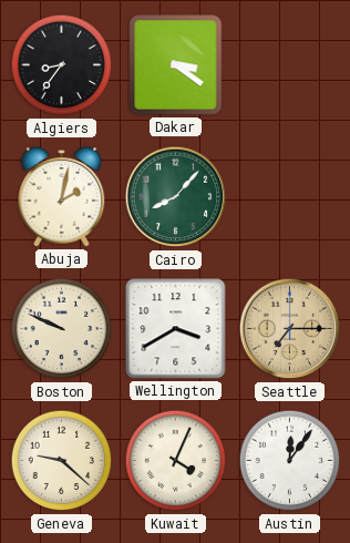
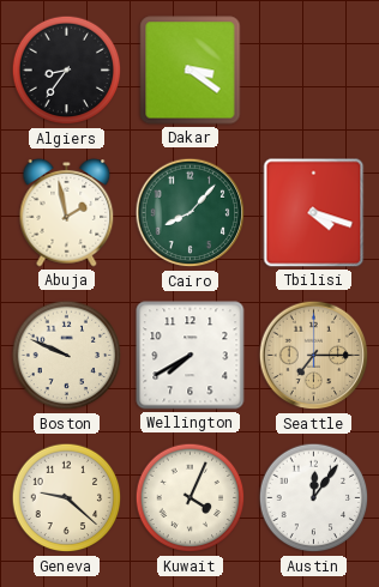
Abuja: 2:02 -> 1:58
Tbilisi: none -> 4:18
Wellington: 3:40 -> 7:40
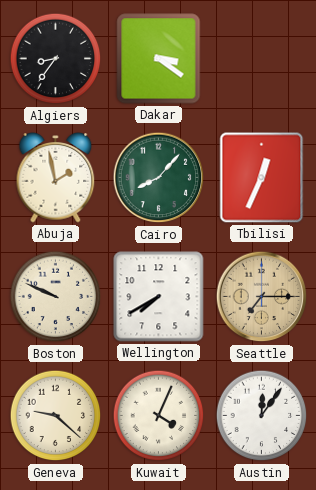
Tbilisi: 4:18 -> 12:34
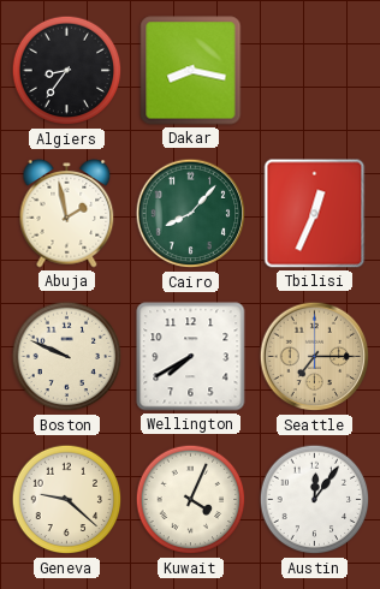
Dakar: 3:21 -> 8:17
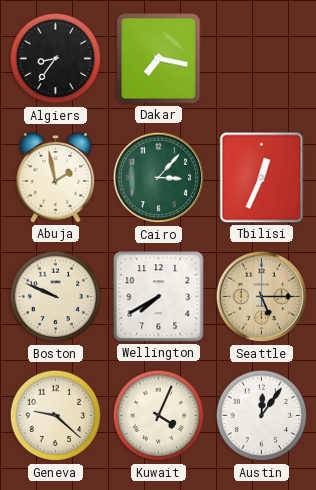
Dakar: 8:17 -> 7:17
Cairo: 8:07 -> 3:07
Seattle: 7:15 -> 5:15
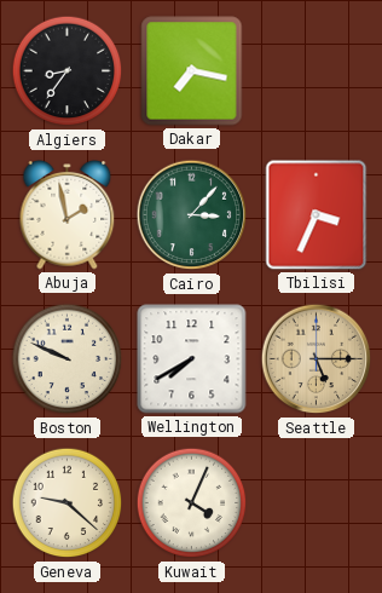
Tbilisi: 12:34 -> 3:34
Austin: 12:06 -> none
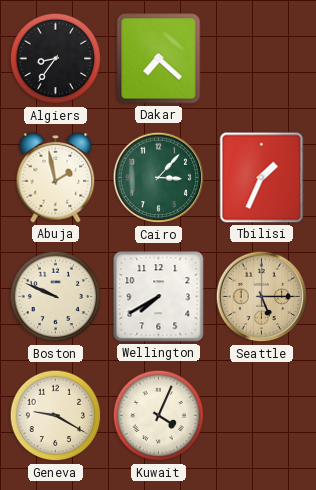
Dakar: 7:17 -> 7:22
Tbilisi: 3:34 -> 1:34
Geneva: 9:22 -> 9:20
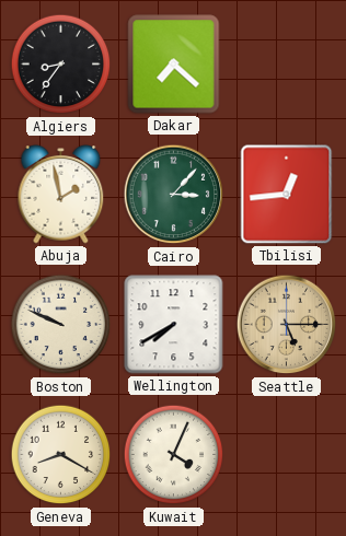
Tbilisi: 1:34 -> 12:44
Geneva: 9:20 -> 8:20
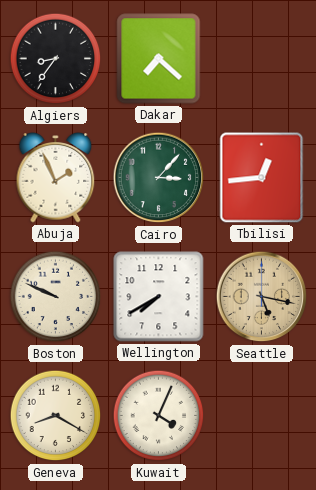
Abuja: 1:58 -> 1:56
Seattle: 5:15 -> 5:17
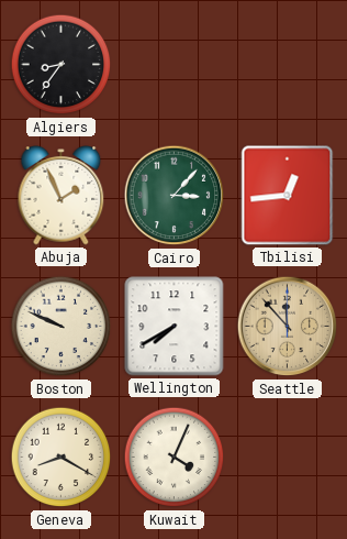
Dakar: 7:22 -> none
Seattle: 5:17 -> 11:53
